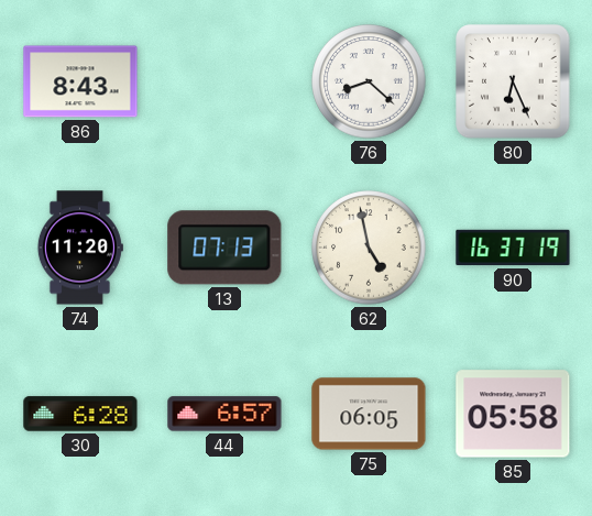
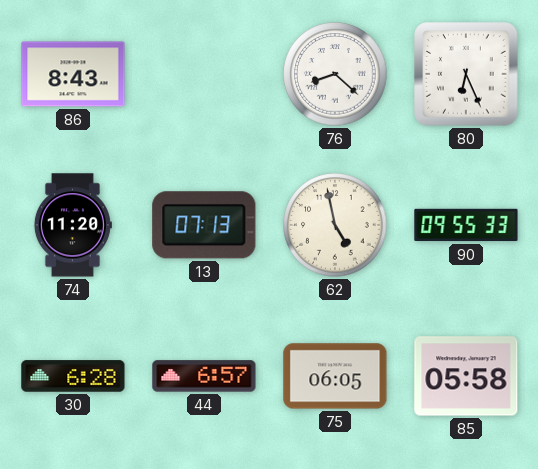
90: 16:37 -> 09:55
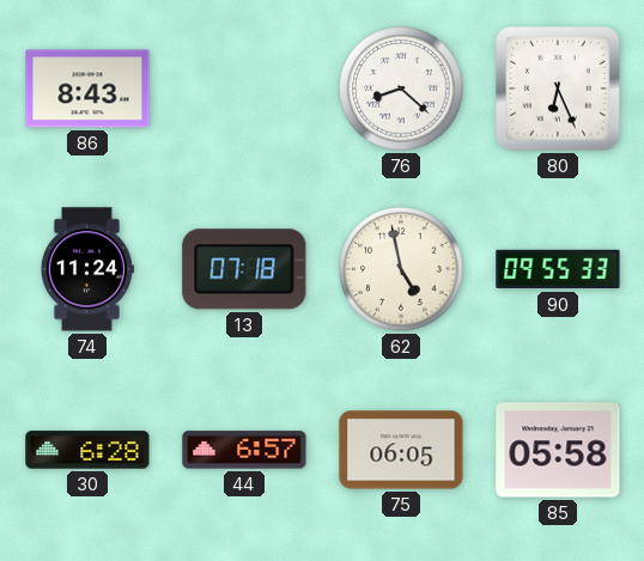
74: 11:20 -> 11:24
13: 07:13 -> 07:18
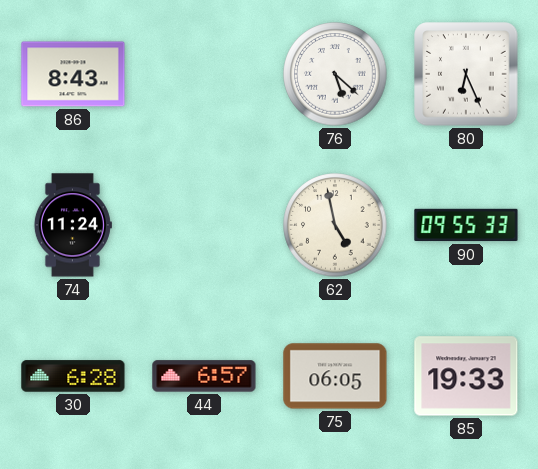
76: 8:22 -> 5:22
13: 07:18 -> none
85: 05:58 -> 19:33
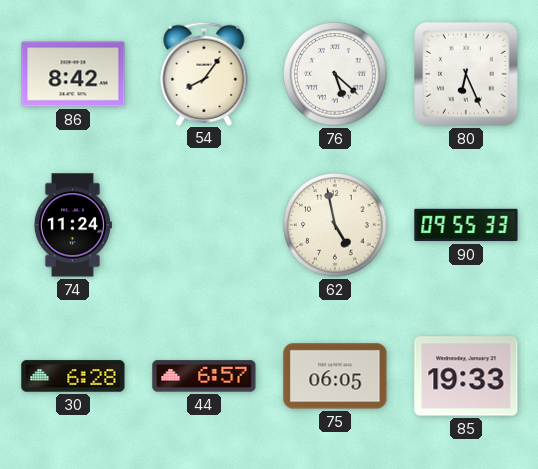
86: 8:43 -> 8:42
54: none -> 8:06
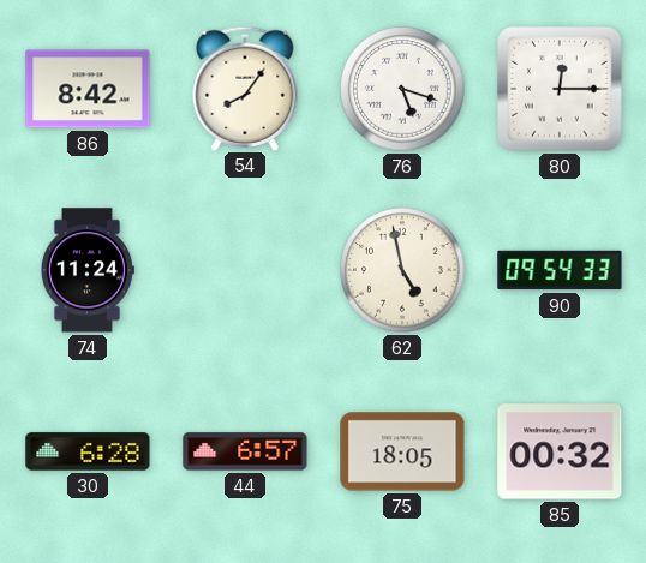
76: 5:22 -> 5:18
80: 6:26 -> 12:15
90: 09:55 -> 09:54
75: 06:05 -> 18:05
85: 19:33 -> 00:32
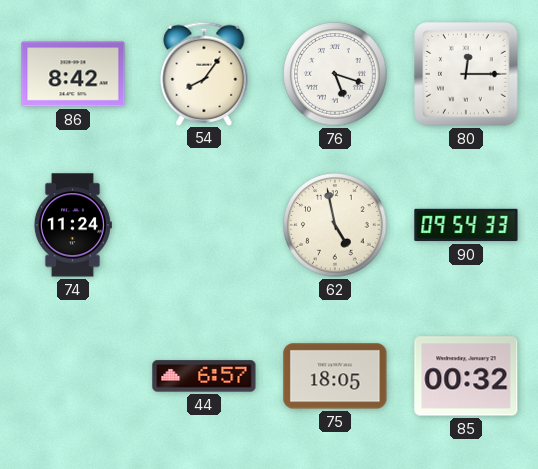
30: 6:28 -> none
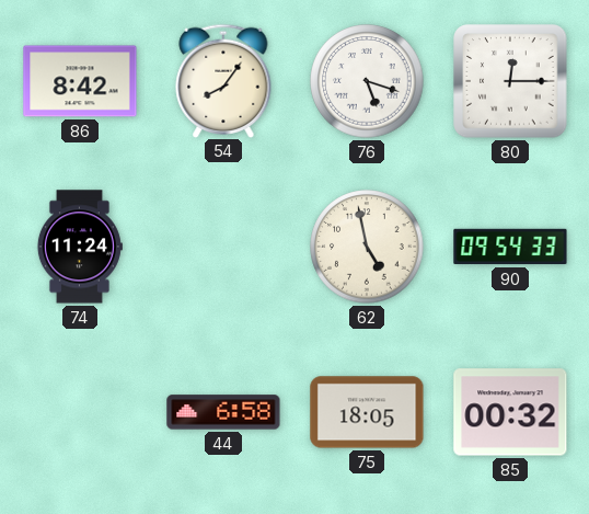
44: 6:57 -> 6:58
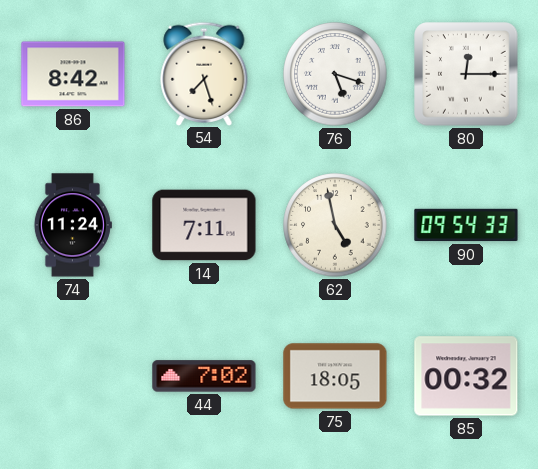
54: 8:06 -> 7:27
14: none -> 7:11
44: 6:58 -> 7:02
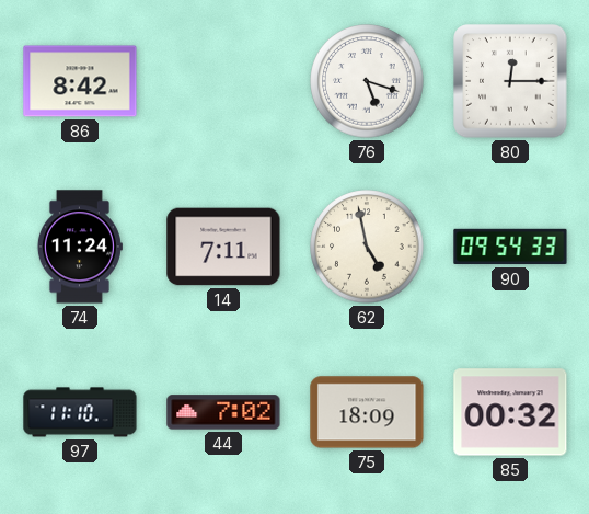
54: 7:27 -> none
97: none -> 11:10
75: 18:05 -> 18:09
